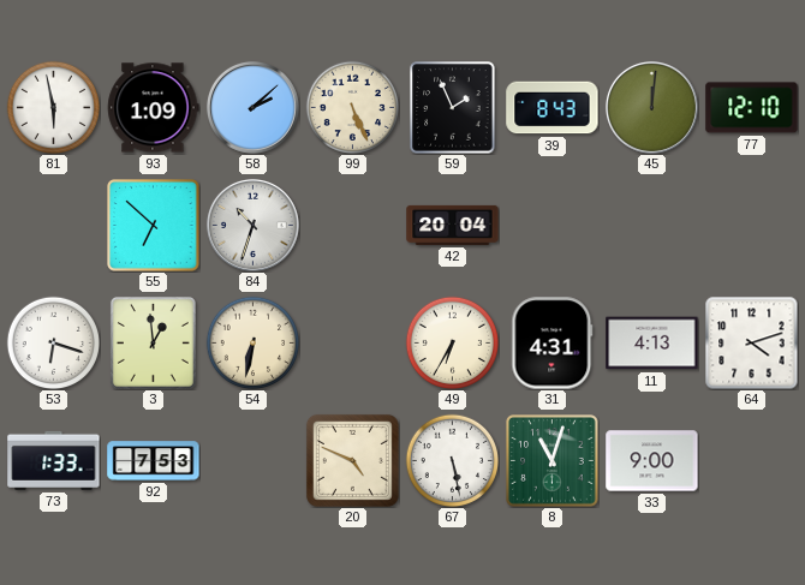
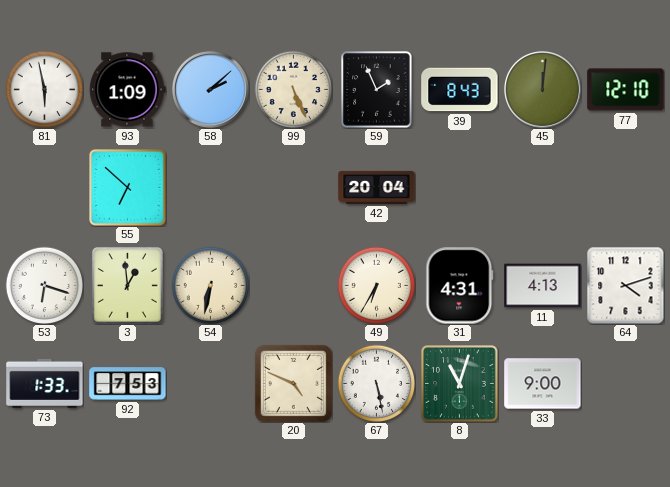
84: 10:33 -> none
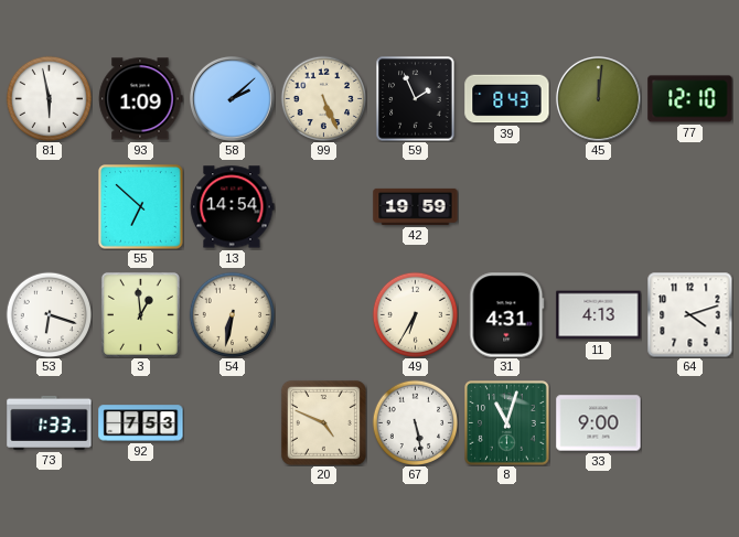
13: none -> 14:54
42: 20:04 -> 19:59
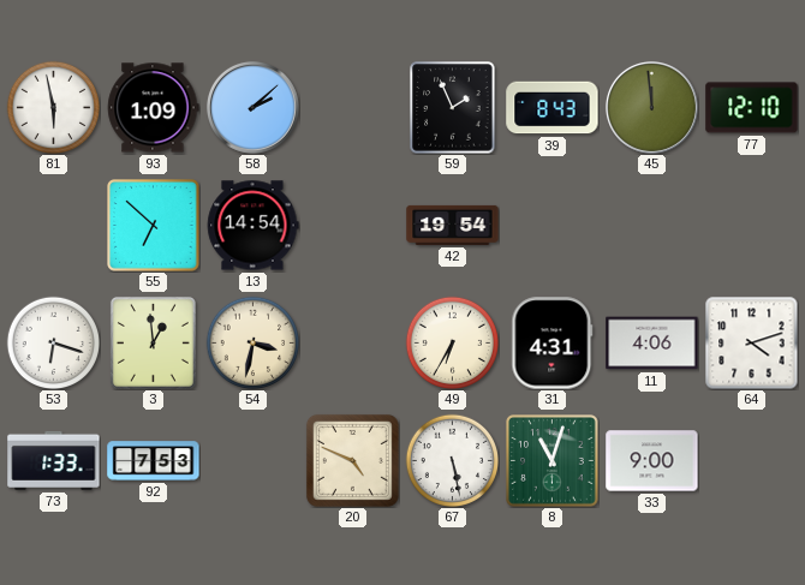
99: 5:26 -> none
45: 12:01 -> 11:59
42: 19:59 -> 19:54
54: 6:32 -> 3:32
11: 4:13 -> 4:06
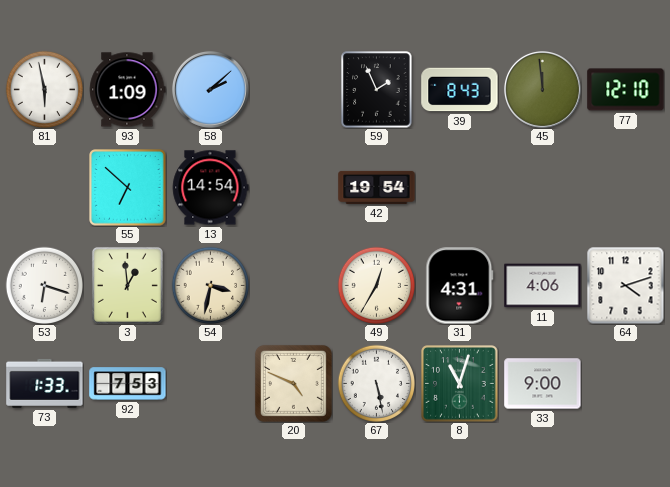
49: 6:35 -> 12:35
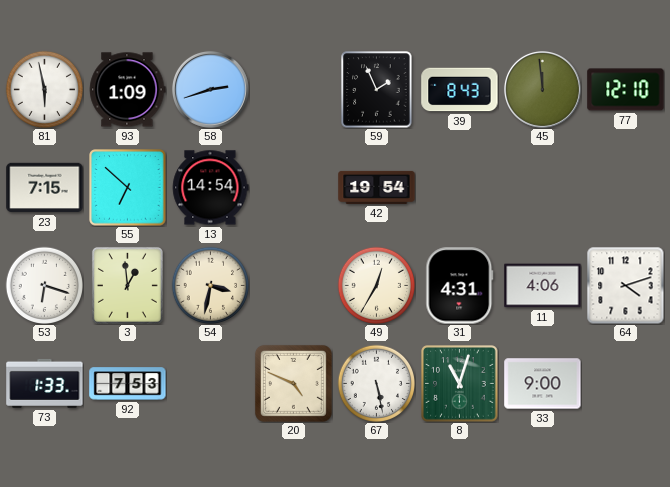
58: 2:08 -> 2:42
23: none -> 7:15
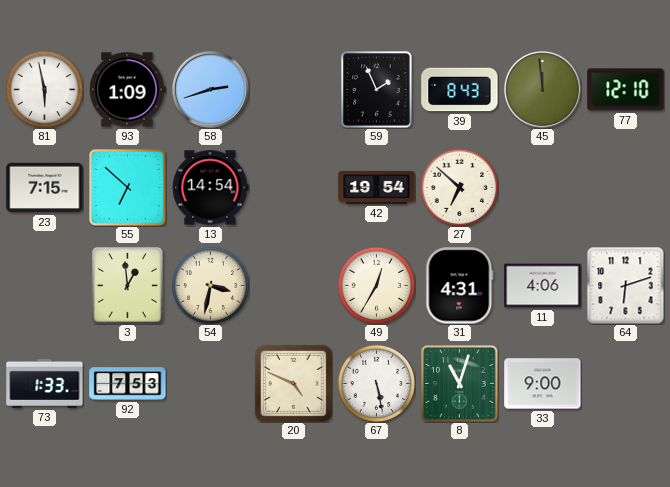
27: none -> 6:52
53: 6:18 -> none
64: 4:12 -> 6:12
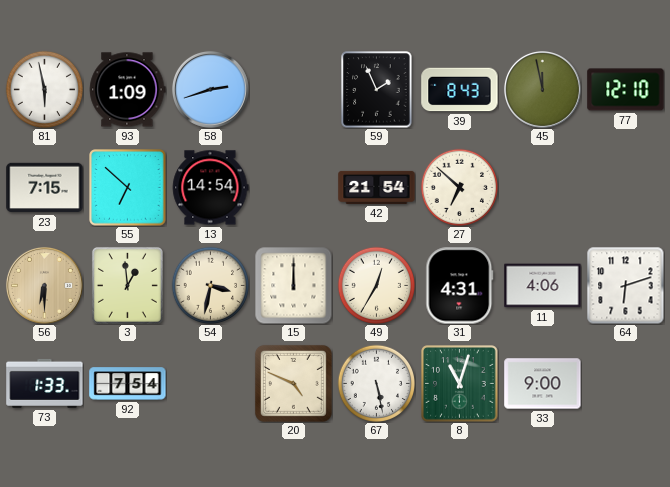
45: 11:59 -> 11:58
42: 19:54 -> 21:54
56: none -> 6:30
15: none -> 12:00
92: 7:53 -> 7:54
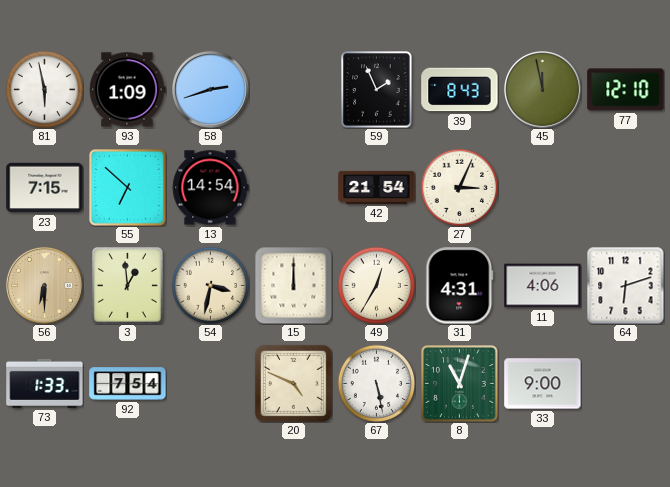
27: 6:52 -> 3:04
